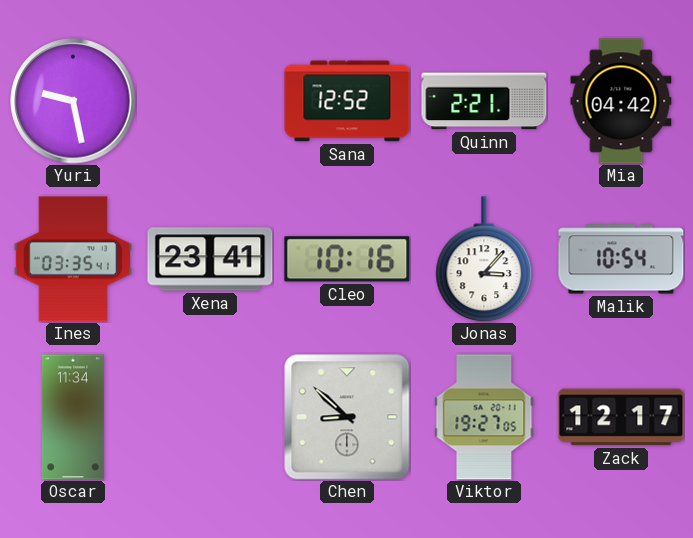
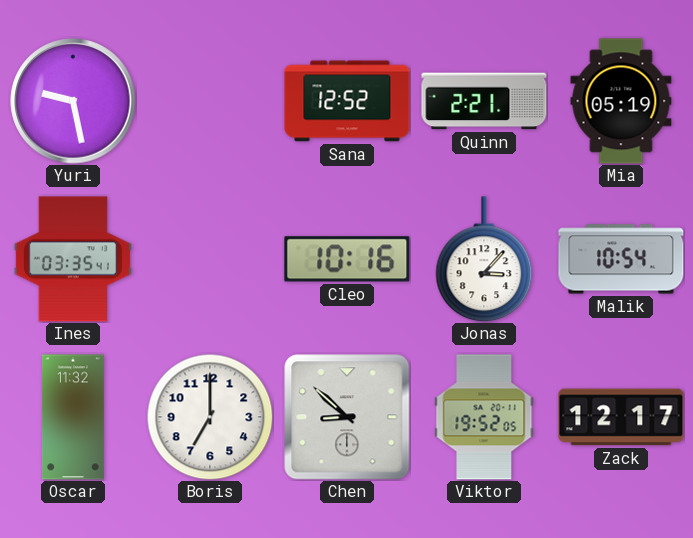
Mia: 04:42 -> 05:19
Xena: 23:41 -> none
Oscar: 11:34 -> 11:32
Boris: none -> 7:00
Viktor: 19:27 -> 19:52
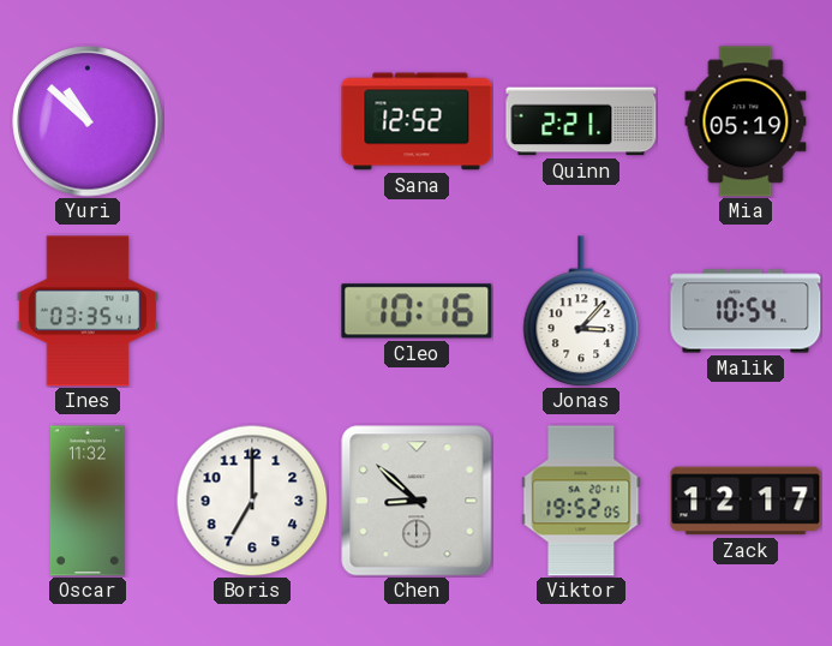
Yuri: 9:28 -> 10:52
